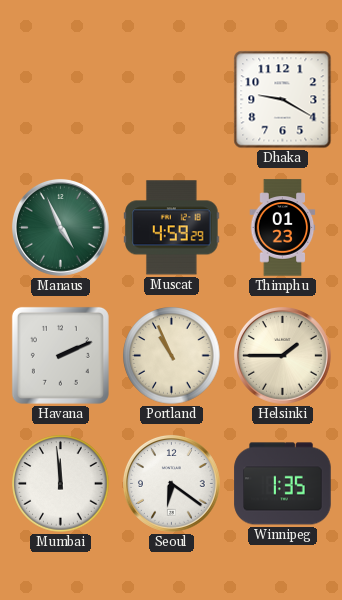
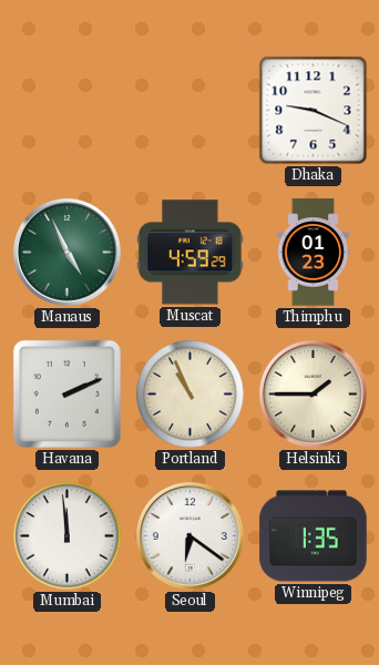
Dhaka: 9:20 -> 9:19
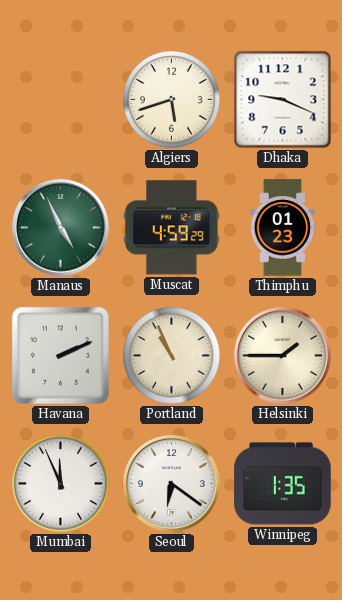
Algiers: none -> 5:42
Mumbai: 11:59 -> 11:56
